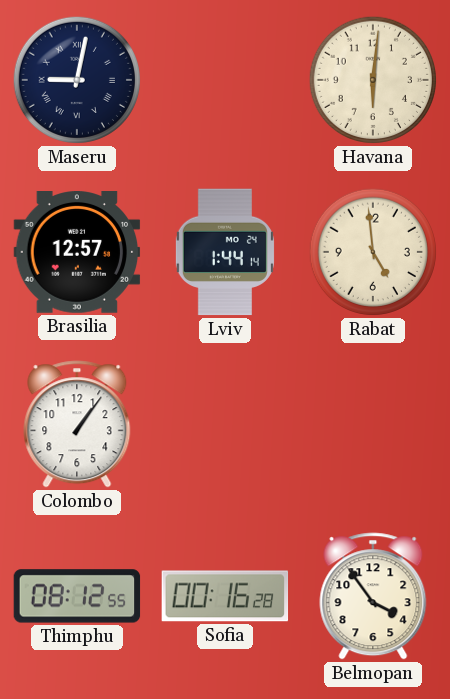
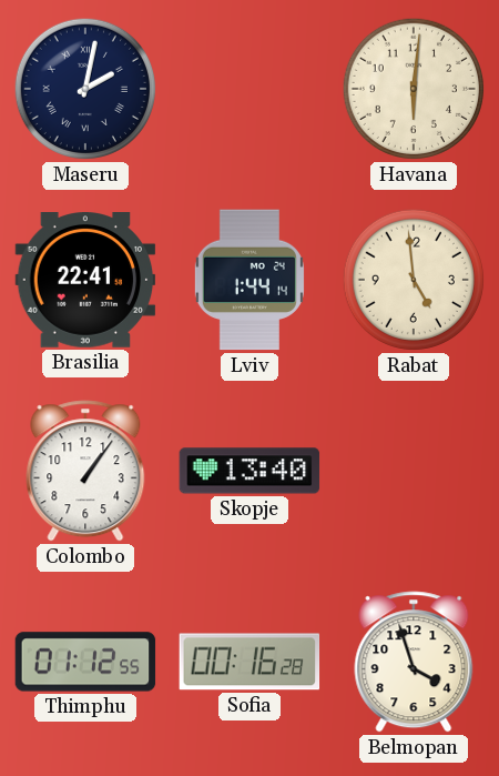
Maseru: 9:02 -> 2:02
Brasilia: 12:57 -> 22:41
Skopje: none -> 13:40
Thimphu: 08:12 -> 01:12
Belmopan: 3:54 -> 3:57
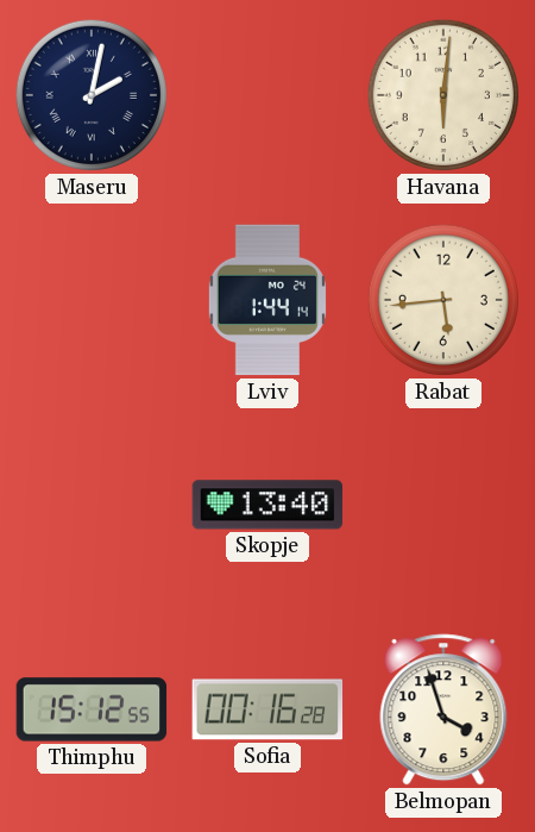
Brasilia: 22:41 -> none
Rabat: 4:59 -> 5:44
Colombo: 1:06 -> none
Thimphu: 01:12 -> 15:12
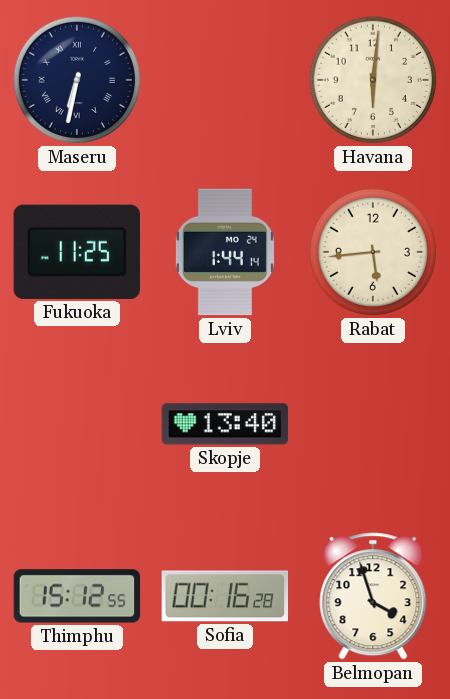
Maseru: 2:02 -> 6:32
Fukuoka: none -> 11:25
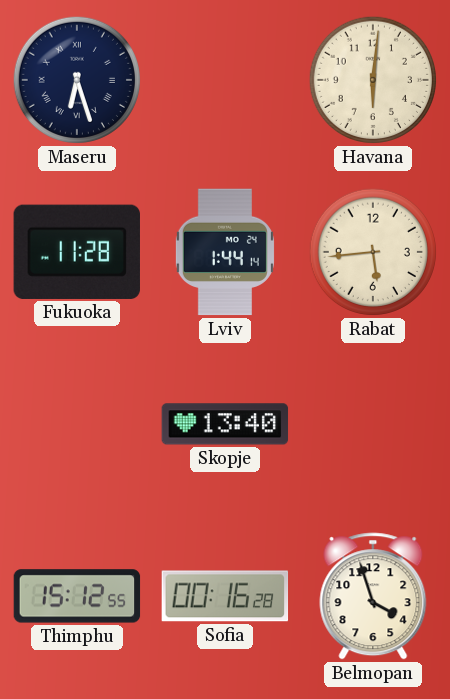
Maseru: 6:32 -> 6:27
Fukuoka: 11:25 -> 11:28
